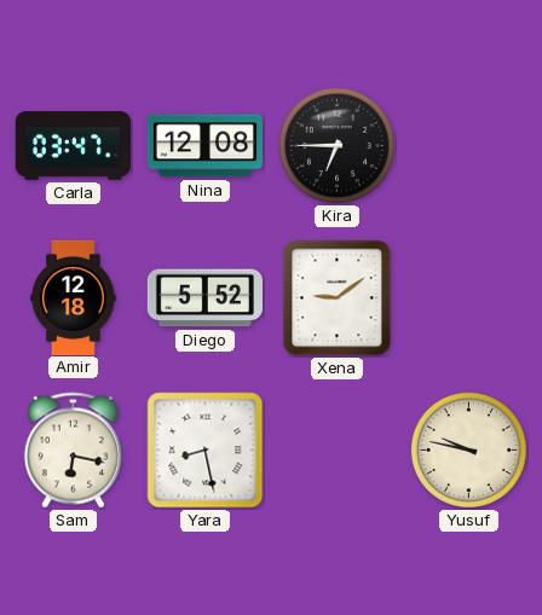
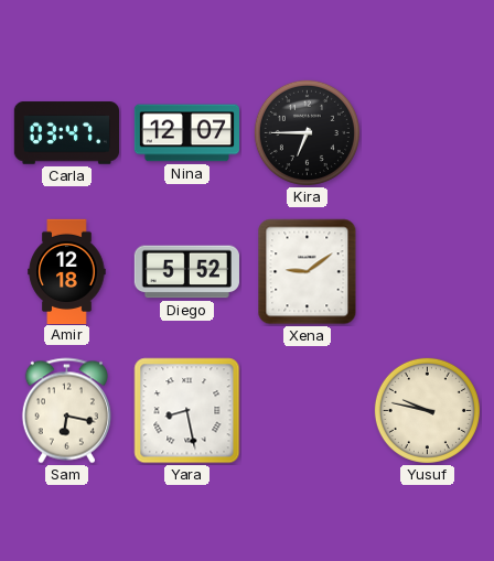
Nina: 12:08 -> 12:07
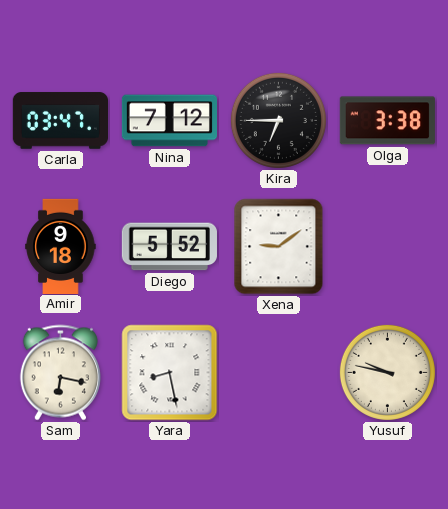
Nina: 12:07 -> 7:12
Olga: none -> 3:38
Amir: 12:18 -> 9:18
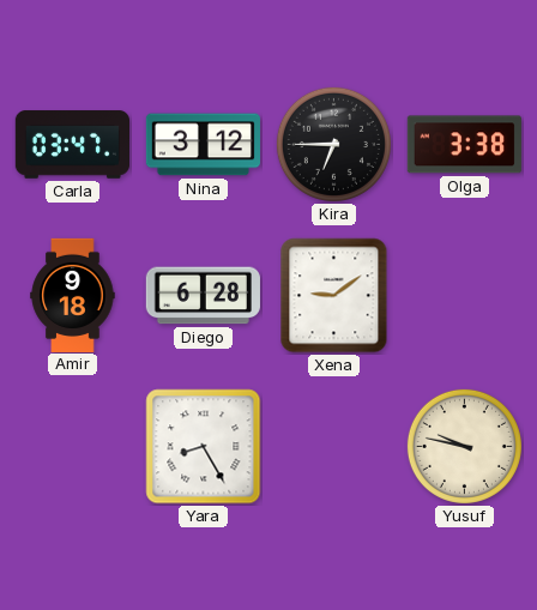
Nina: 7:12 -> 3:12
Diego: 5:52 -> 6:28
Sam: 6:17 -> none
Yara: 8:28 -> 8:25
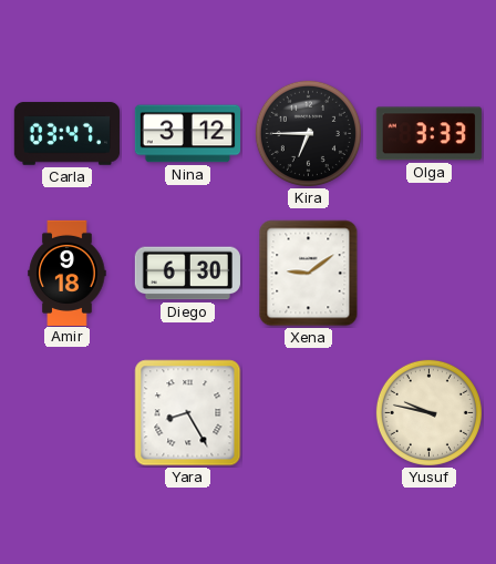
Olga: 3:38 -> 3:33
Diego: 6:28 -> 6:30
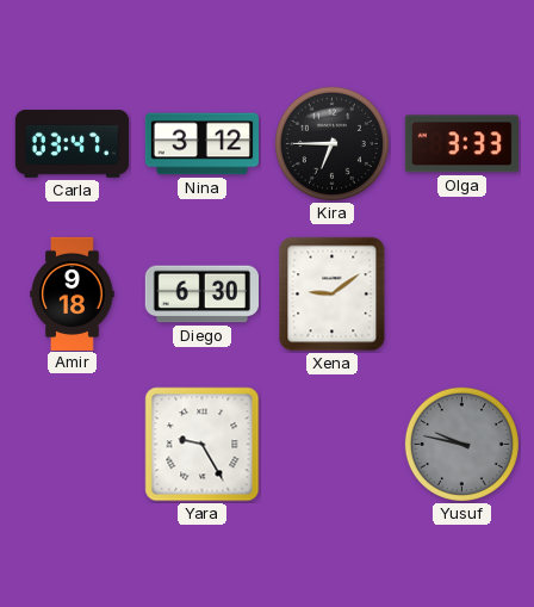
Yara: 8:25 -> 9:25
Yusuf dial: cream -> grey
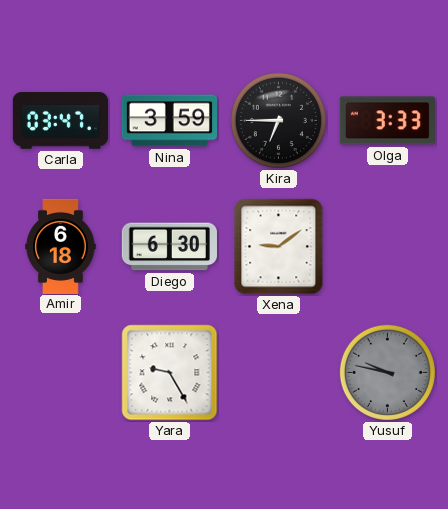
Nina: 3:12 -> 3:59
Amir: 9:18 -> 6:18
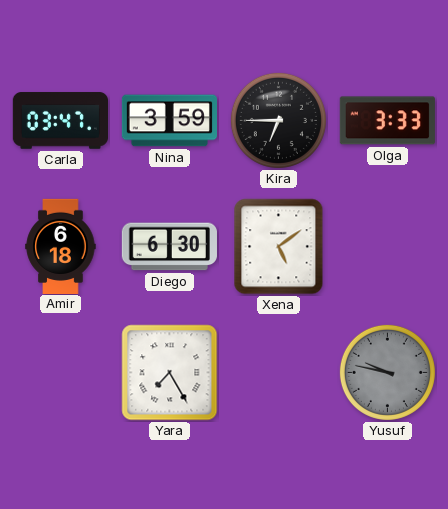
Xena: 9:09 -> 5:09
Yara: 9:25 -> 7:25
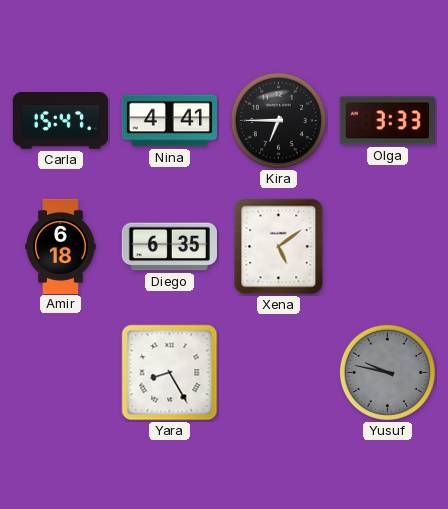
Carla: 03:47 -> 15:47
Nina: 3:59 -> 4:41
Diego: 6:30 -> 6:35
Yara: 7:25 -> 8:25
